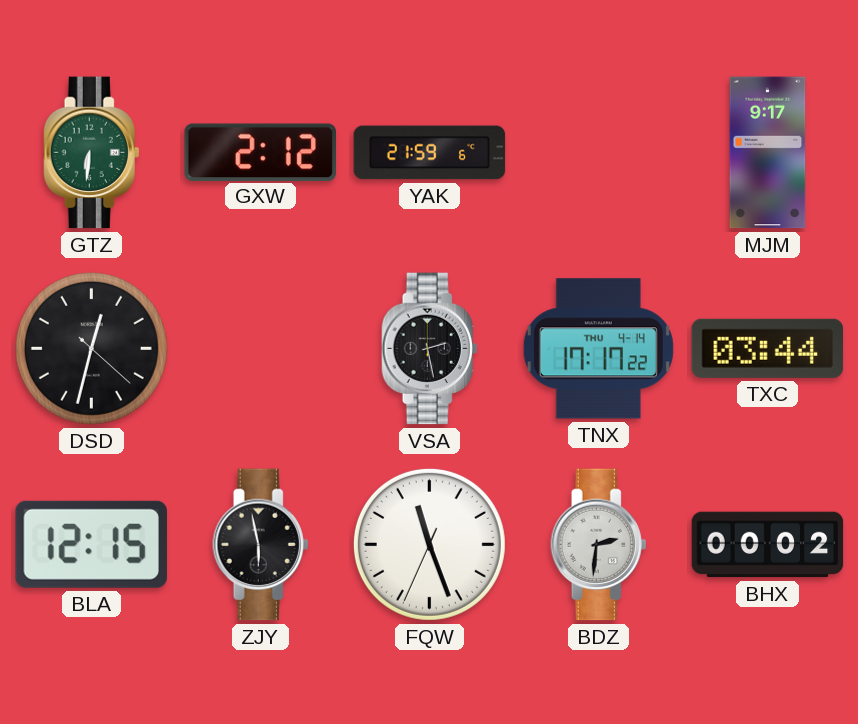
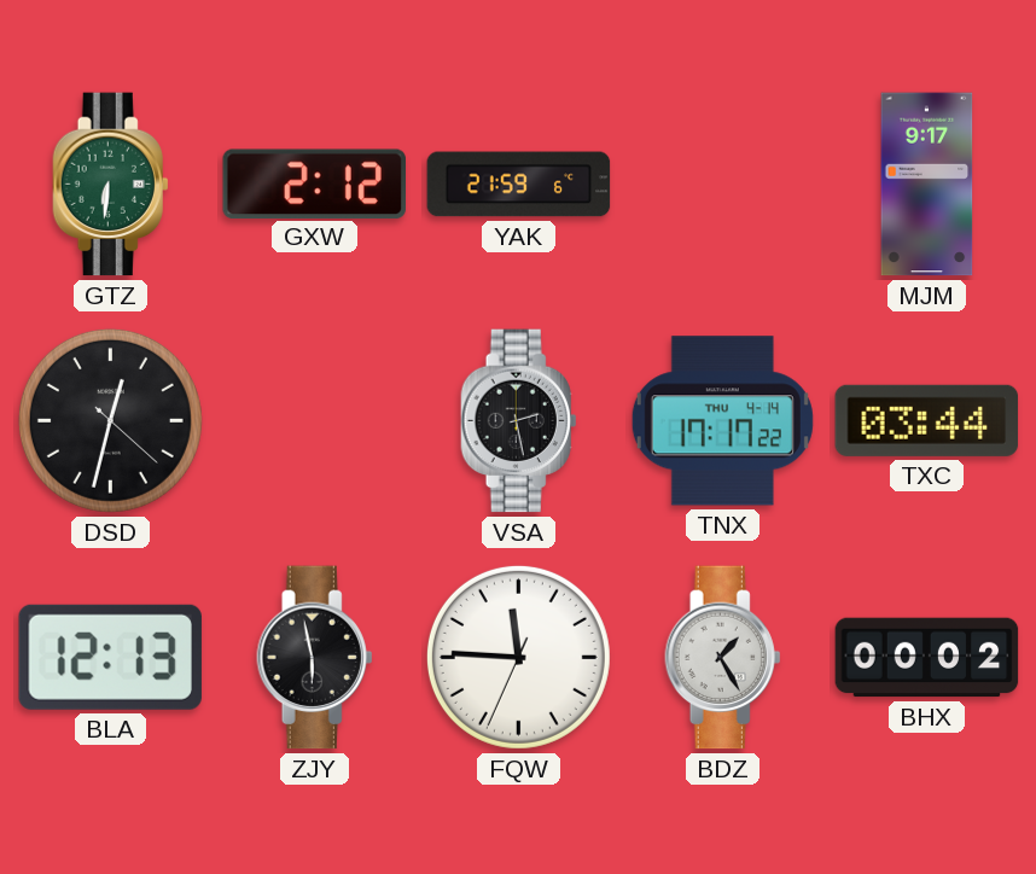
BLA: 12:15 -> 12:13
FQW: 11:26 -> 11:45
BDZ: 2:31 -> 1:25
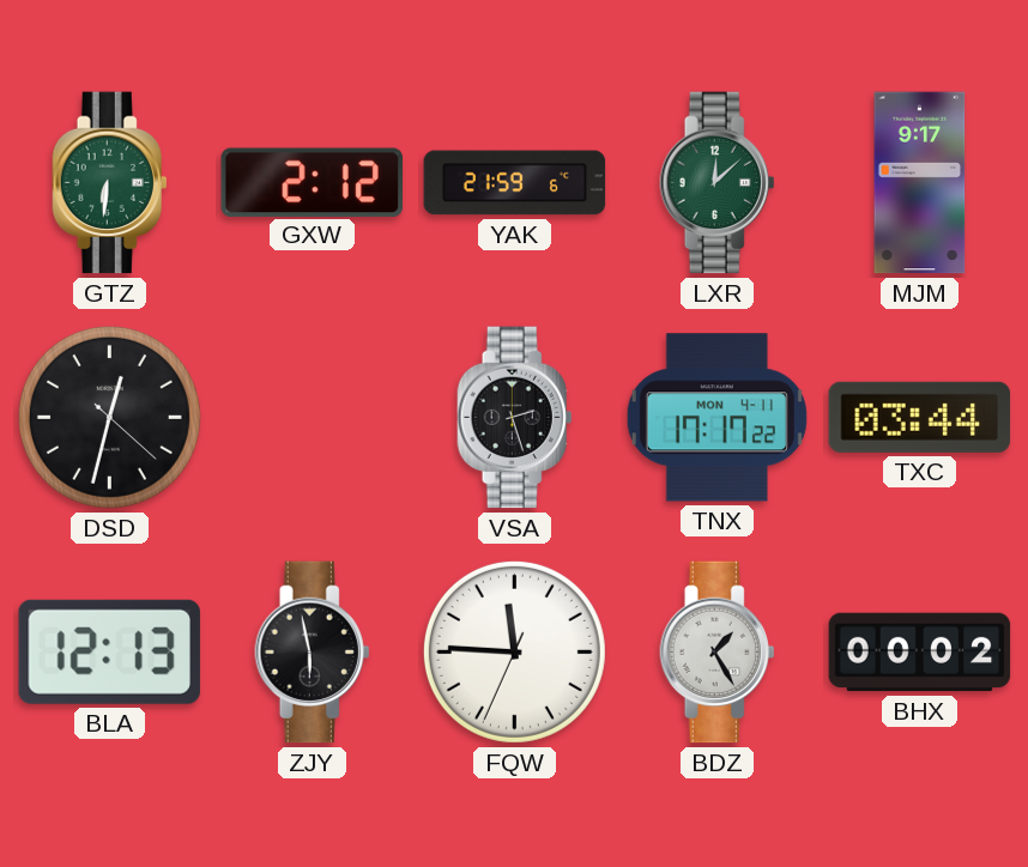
LXR: none -> 12:08
VSA: 2:28 -> 2:27
TNX date: THU 4-14 -> MON 4-11
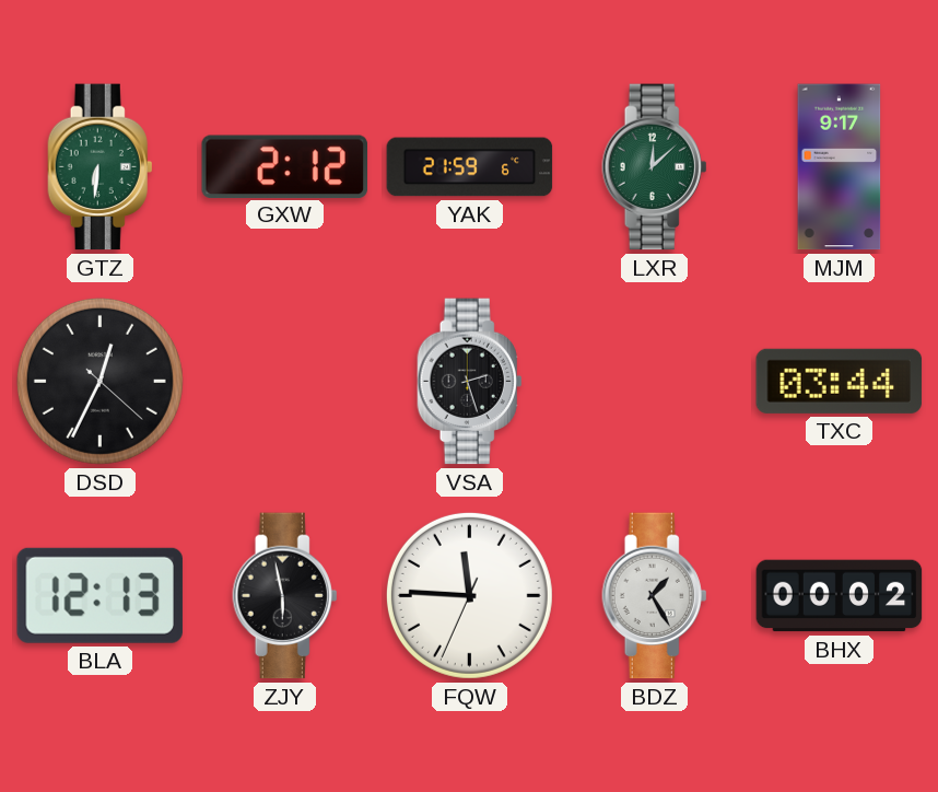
DSD: 12:32 -> 12:34
TNX: 17:17 -> none
